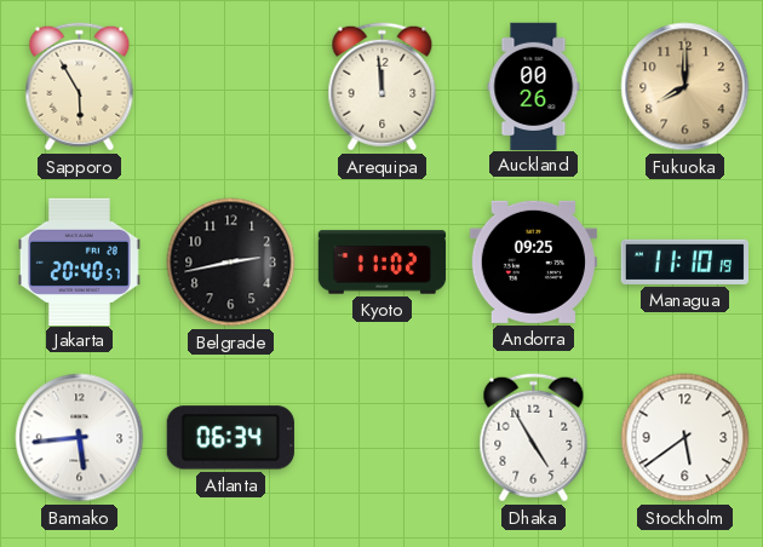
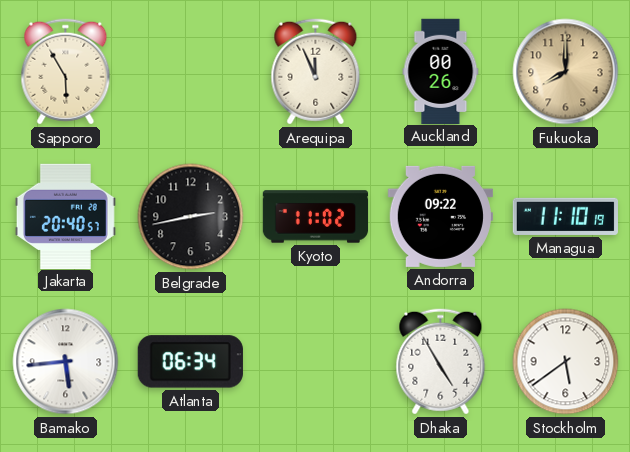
Arequipa: 11:59 -> 11:56
Andorra: 09:25 -> 09:22
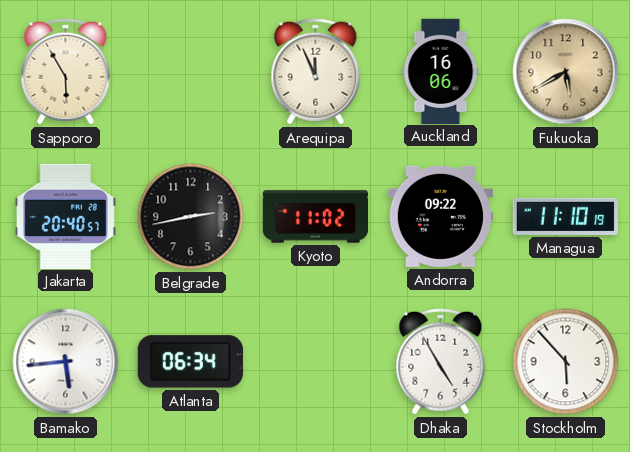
Auckland: 00:26 -> 16:06
Fukuoka: 8:00 -> 5:40
Stockholm: 5:39 -> 5:53
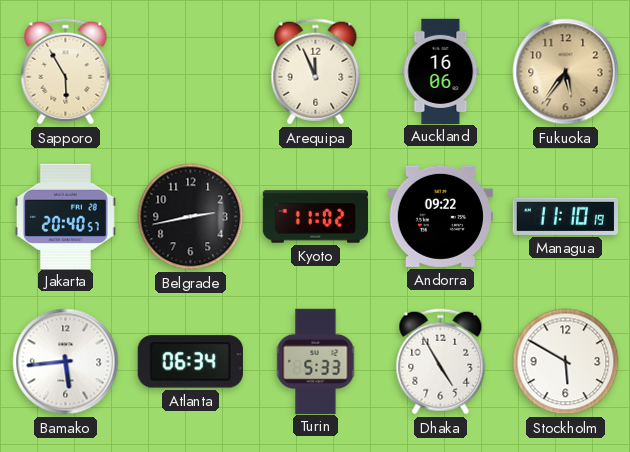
Fukuoka: 5:40 -> 5:36
Turin: none -> 5:33
Stockholm: 5:53 -> 5:50
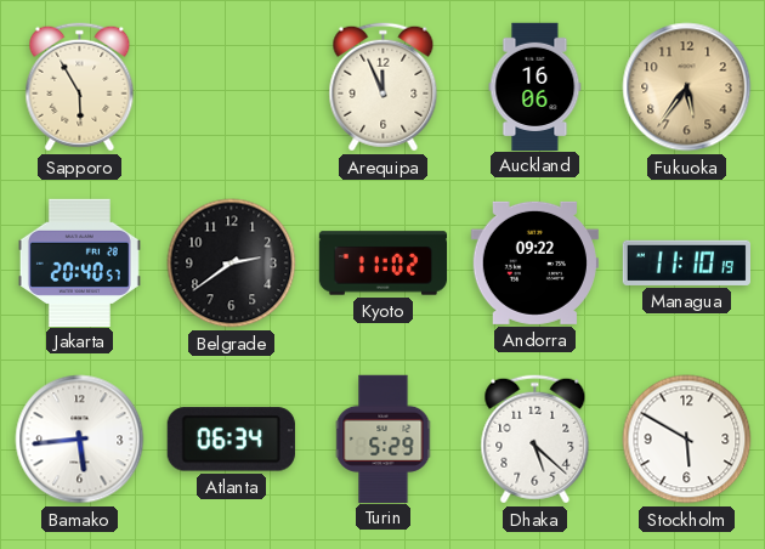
Belgrade: 2:43 -> 2:39
Turin: 5:33 -> 5:29
Dhaka: 4:55 -> 5:22
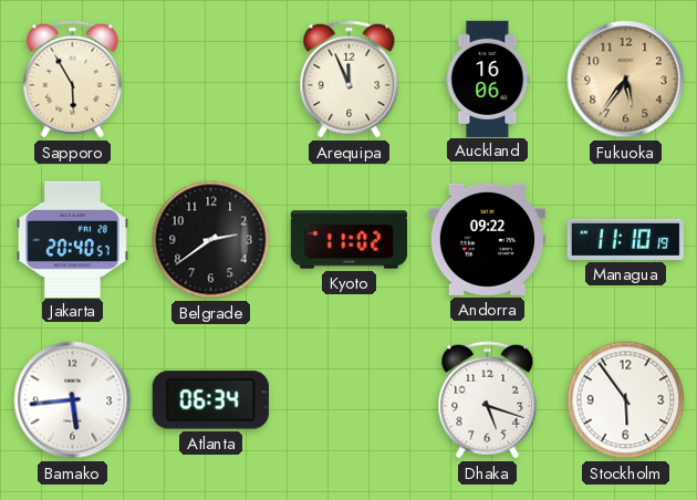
Turin: 5:29 -> none
Dhaka: 5:22 -> 5:18
Stockholm: 5:50 -> 5:54
